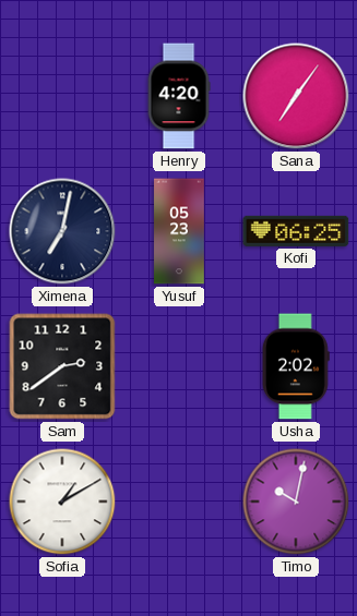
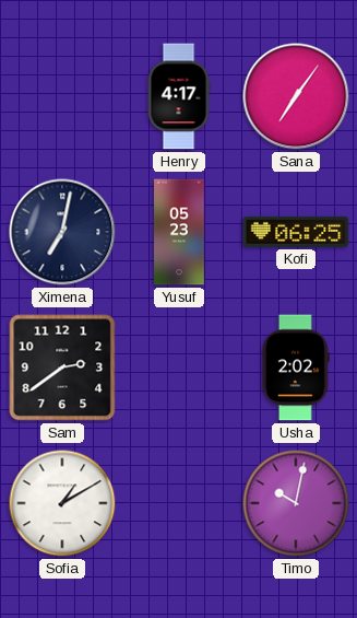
Henry: 4:20 -> 4:17
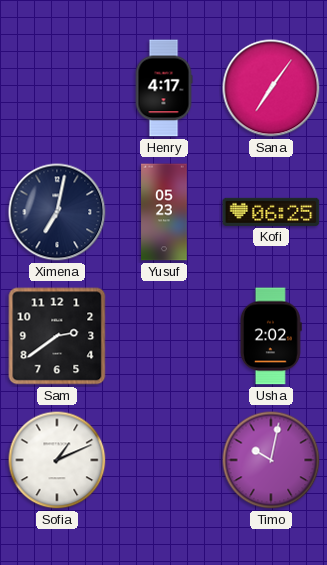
Sofia: 1:10 -> 1:11
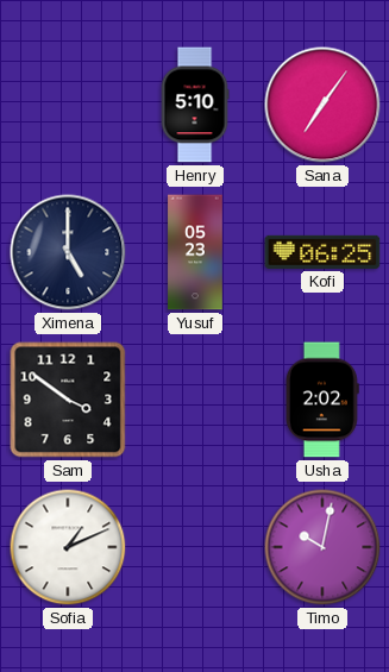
Henry: 4:17 -> 5:10
Ximena: 7:02 -> 5:00
Sam: 2:39 -> 3:51
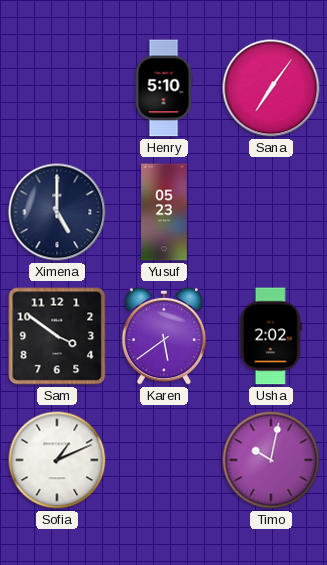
Kofi: 06:25 -> none
Karen: none -> 5:39
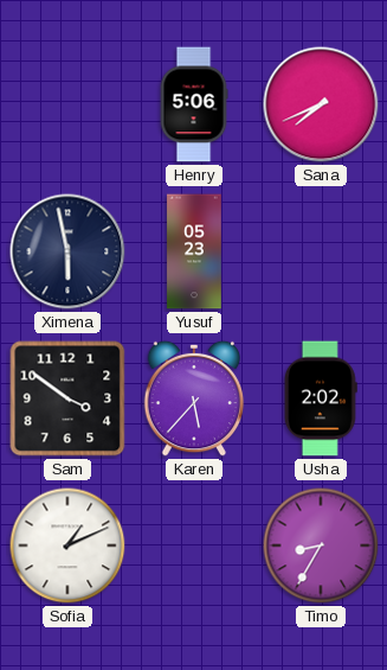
Henry: 5:10 -> 5:06
Sana: 7:06 -> 7:41
Ximena: 5:00 -> 5:58
Karen: 5:39 -> 5:37
Timo: 10:02 -> 8:35
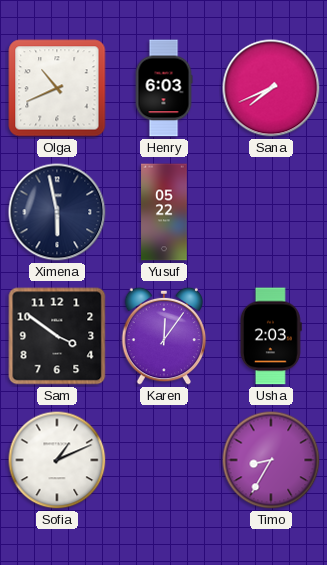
Olga: none -> 10:41
Henry: 5:06 -> 6:03
Yusuf: 05:23 -> 05:22
Karen: 5:37 -> 12:06
Usha: 2:02 -> 2:03
